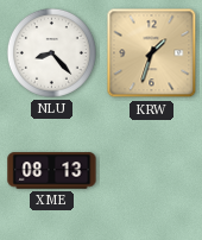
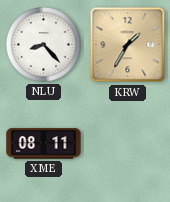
KRW: 1:33 -> 1:35
XME: 08:13 -> 08:11
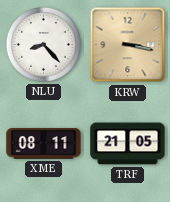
KRW: 1:35 -> 3:17
TRF: none -> 21:05
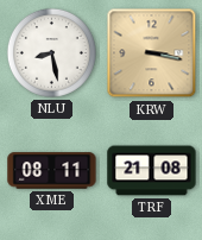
NLU: 8:23 -> 8:28
TRF: 21:05 -> 21:08
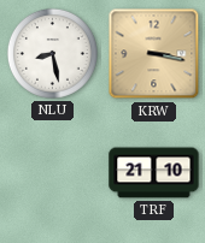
XME: 08:11 -> none
TRF: 21:08 -> 21:10
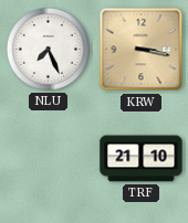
NLU: 8:28 -> 7:26
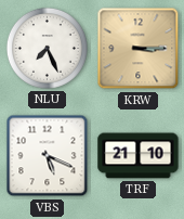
KRW: 3:17 -> 3:15
VBS: none -> 5:19
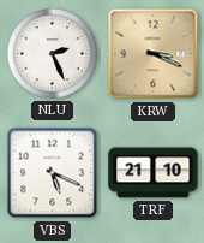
NLU: 7:26 -> 2:26
KRW: 3:15 -> 3:19
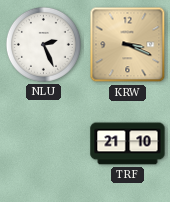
VBS: 5:19 -> none
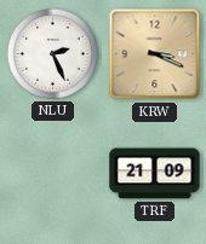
TRF: 21:10 -> 21:09
